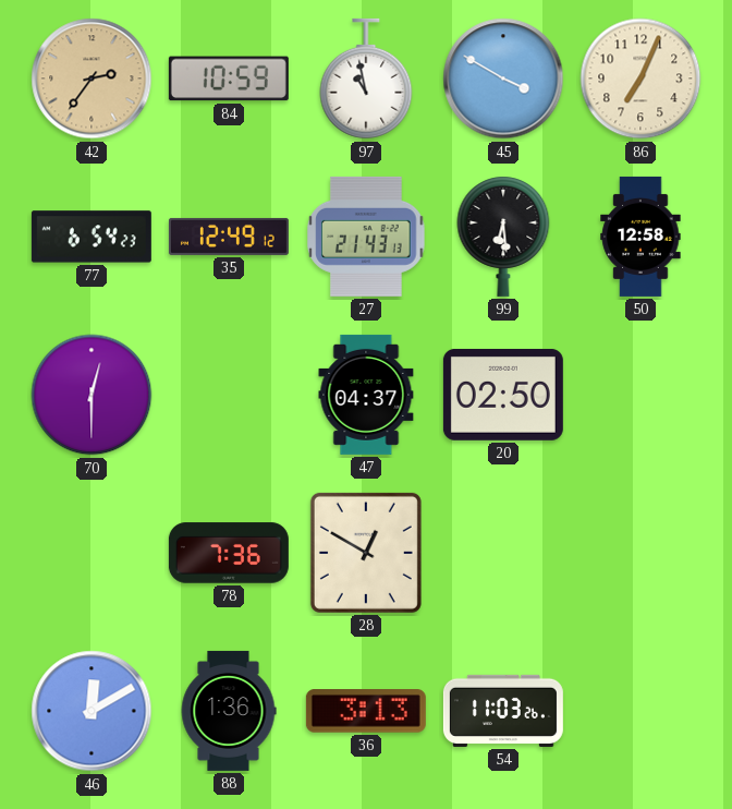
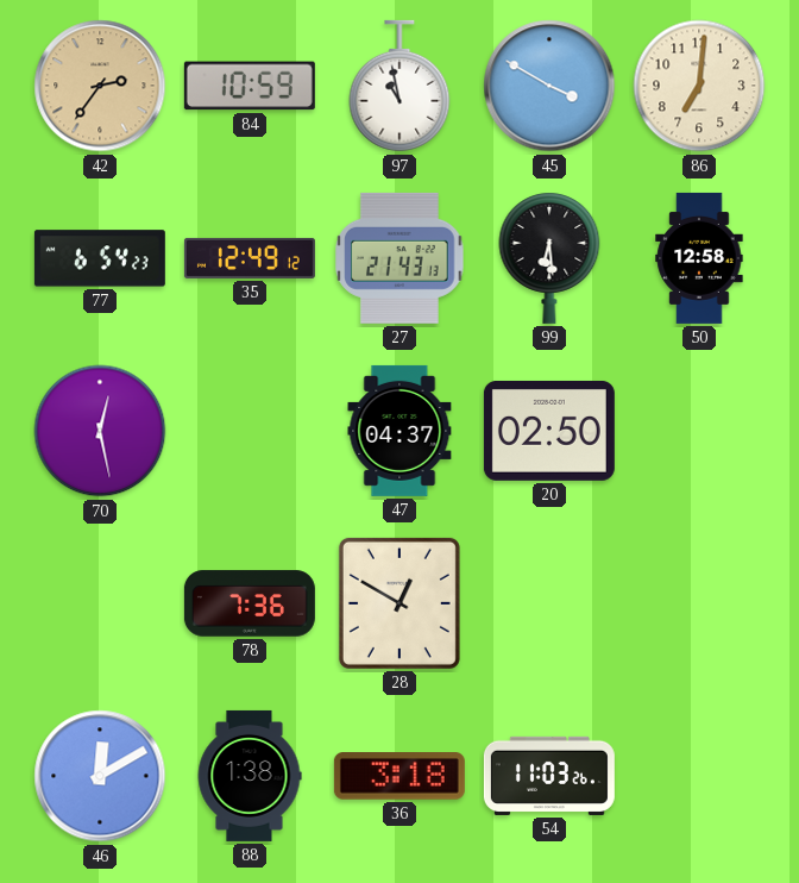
86: 7:04 -> 7:01
70: 12:30 -> 12:28
88: 1:36 -> 1:38
36: 3:13 -> 3:18
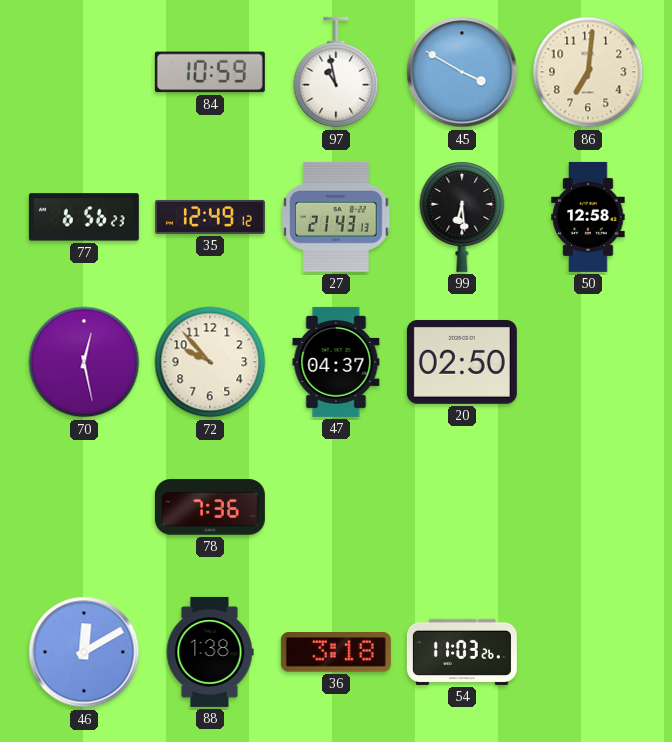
42: 2:36 -> none
77: 6:54 -> 6:56
72: none -> 9:53
28: 12:50 -> none
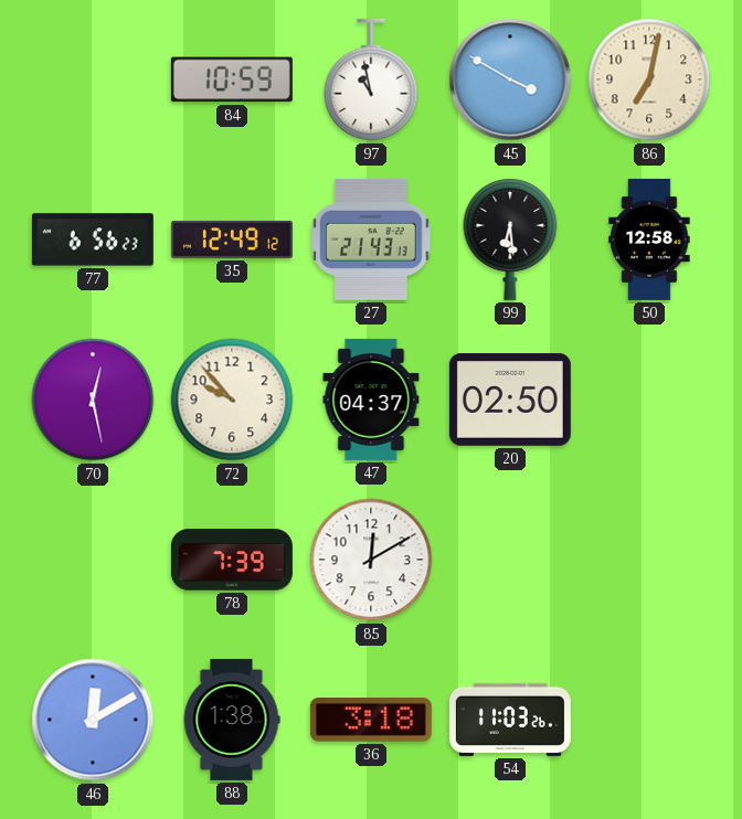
86: 7:01 -> 7:02
78: 7:36 -> 7:39
85: none -> 12:10
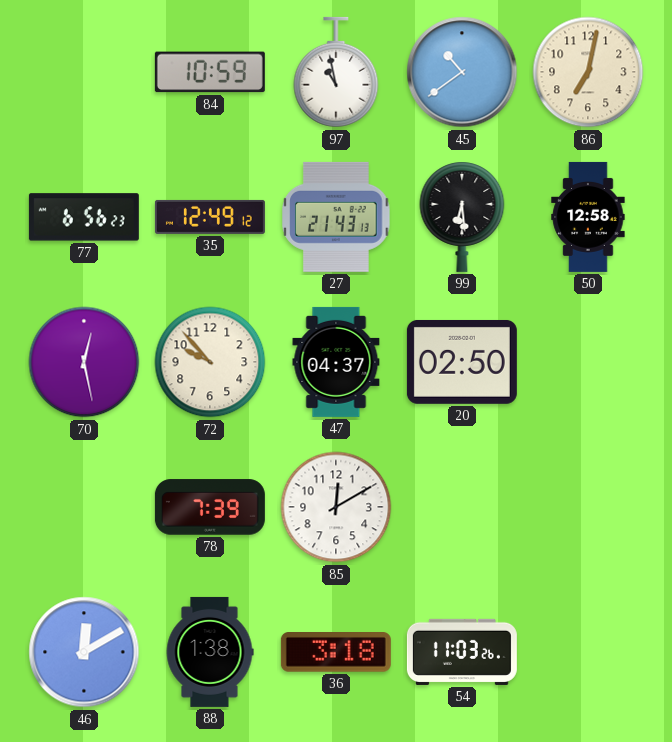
45: 3:50 -> 10:39
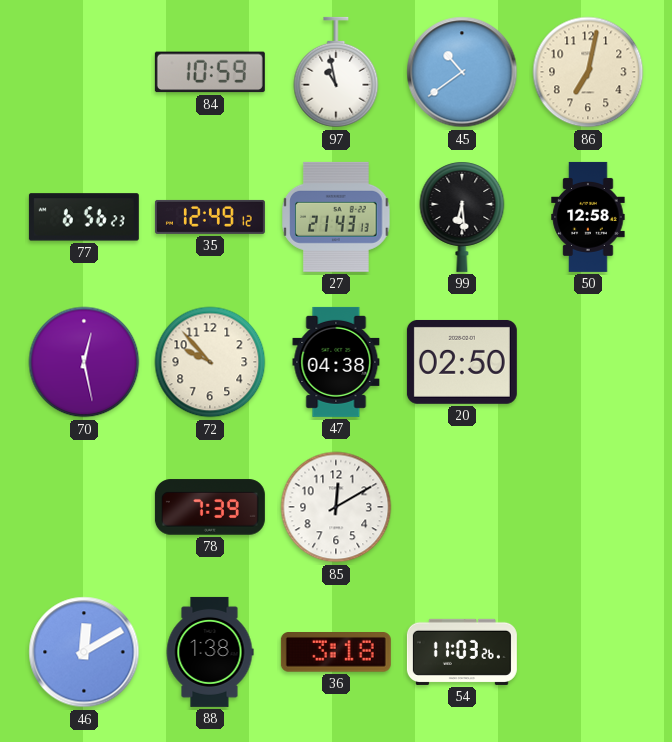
47: 04:37 -> 04:38
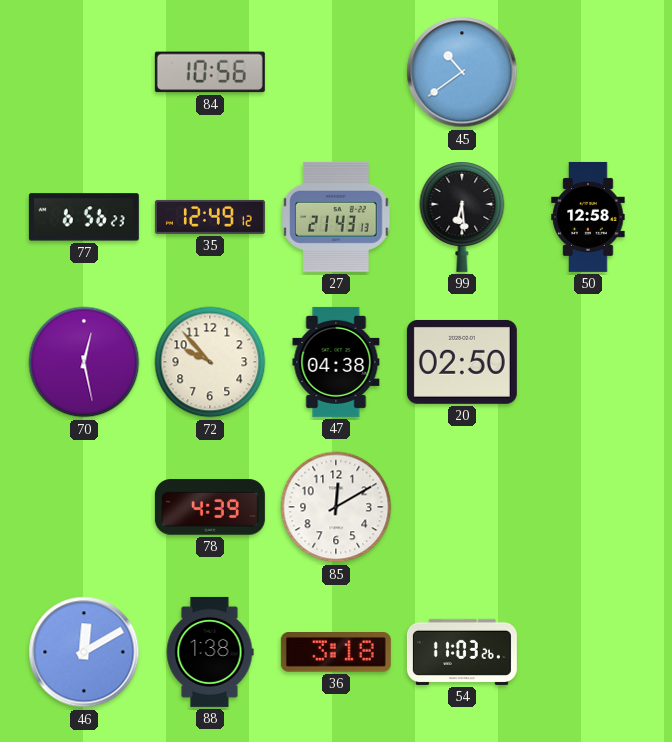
84: 10:59 -> 10:56
97: 10:58 -> none
86: 7:02 -> none
78: 7:39 -> 4:39
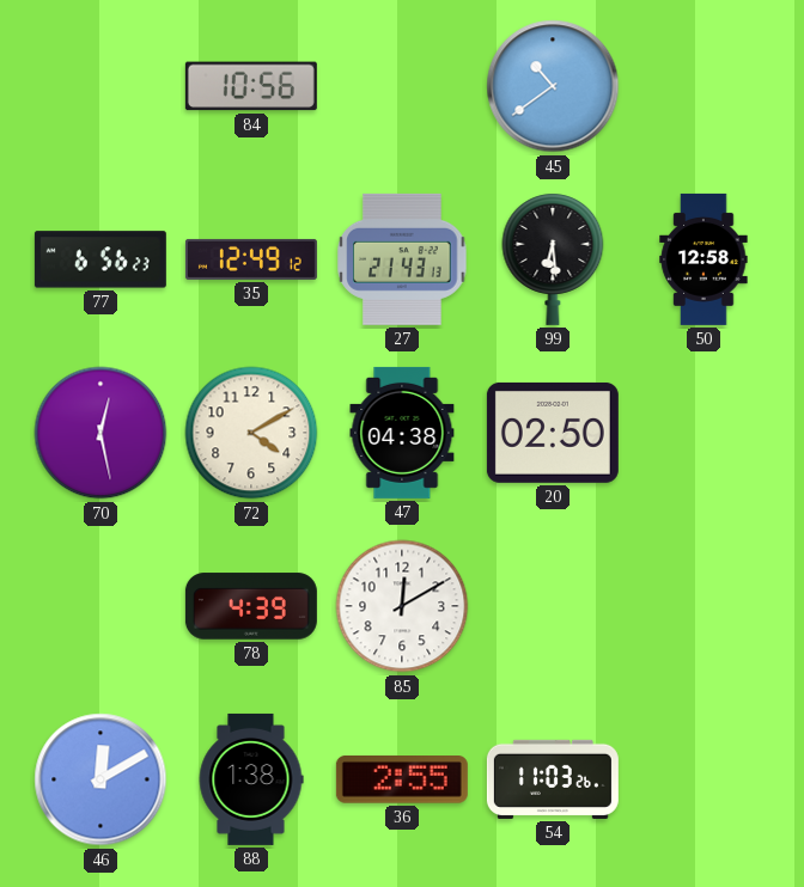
72: 9:53 -> 4:10
36: 3:18 -> 2:55
